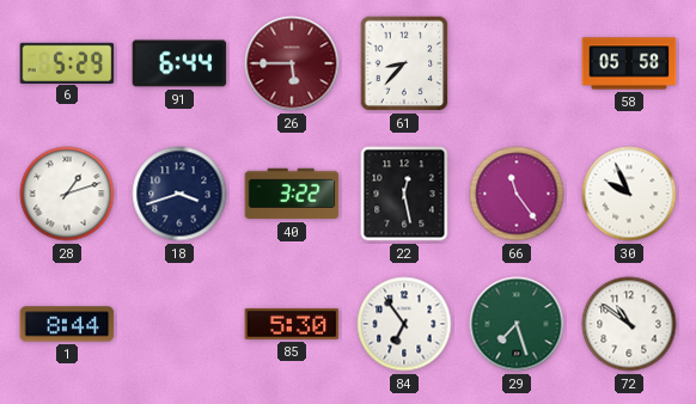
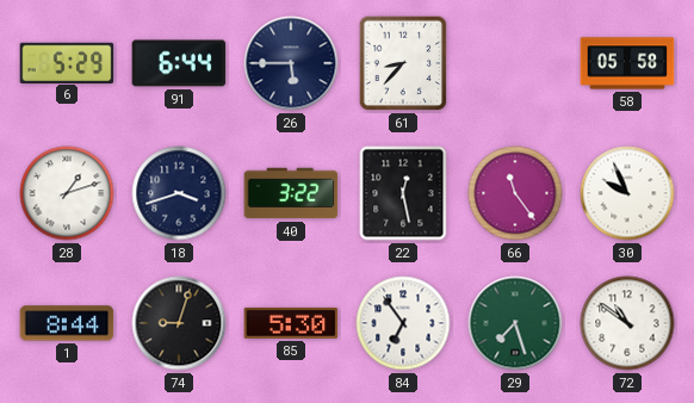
26 dial: burgundy -> navy
74: none -> 9:03
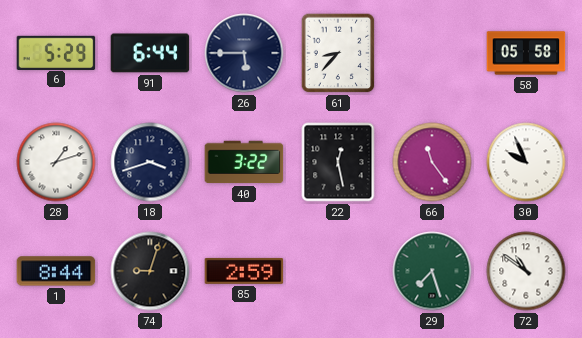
85: 5:30 -> 2:59
84: 6:54 -> none
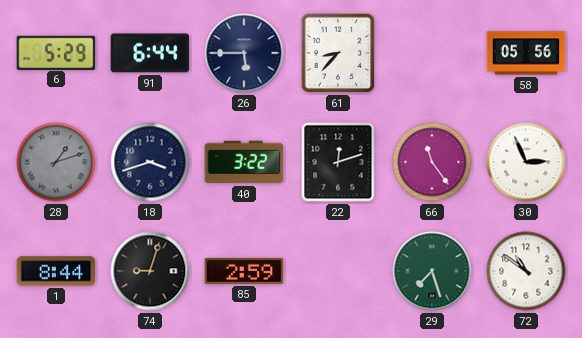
58: 05:58 -> 05:56
28 dial: white -> grey
22: 12:28 -> 12:12
30: 9:56 -> 2:56
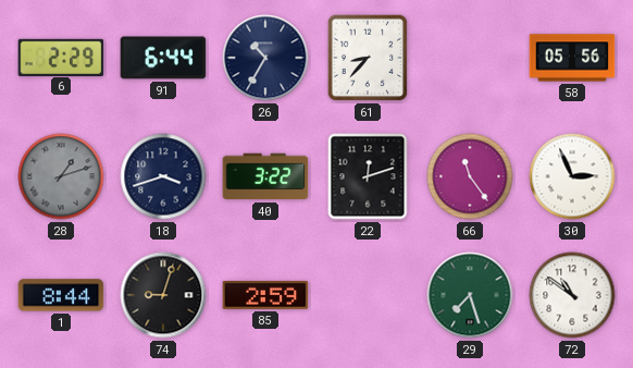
6: 5:29 -> 2:29
26: 5:45 -> 10:35
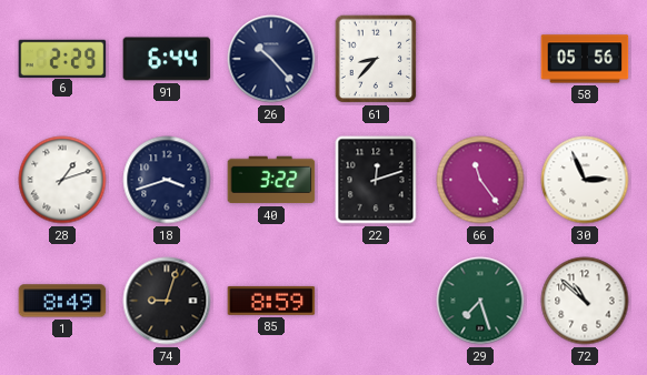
26: 10:35 -> 10:23
28 dial: grey -> white
1: 8:44 -> 8:49
85: 2:59 -> 8:59
72: 10:51 -> 10:52
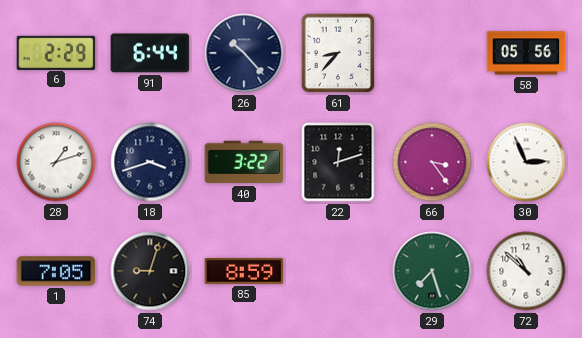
66: 11:24 -> 3:24
1: 8:49 -> 7:05
